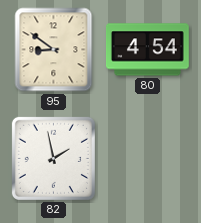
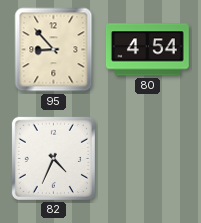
95: 8:51 -> 8:53
82: 1:58 -> 4:34
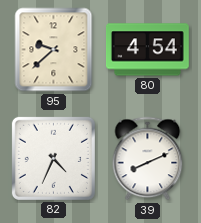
95: 8:53 -> 9:38
39: none -> 8:11
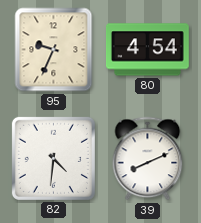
95: 9:38 -> 9:34
82: 4:34 -> 4:31
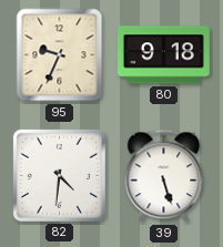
80: 4:54 -> 9:18
39: 8:11 -> 5:27
